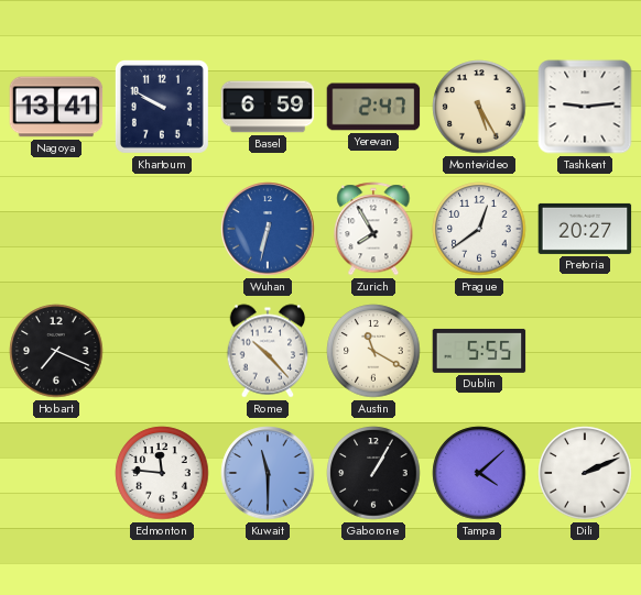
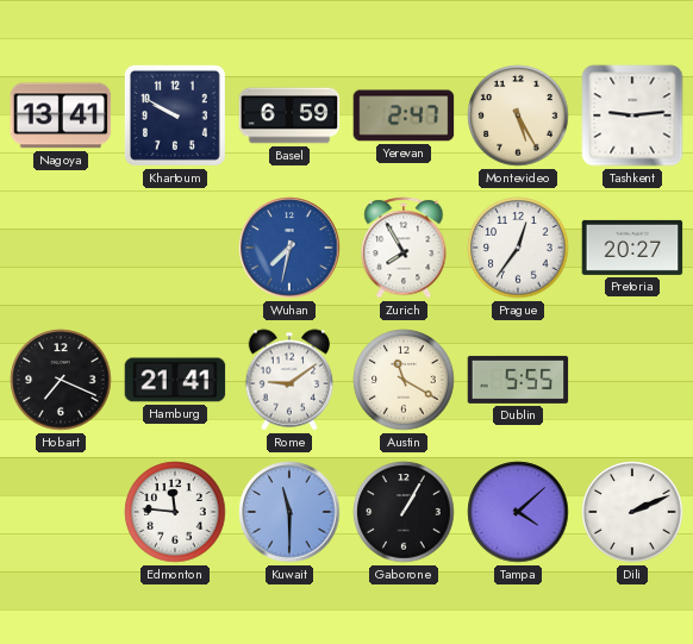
Wuhan: 6:32 -> 7:32
Prague: 12:39 -> 12:36
Hamburg: none -> 21:41
Rome: 10:23 -> 9:09
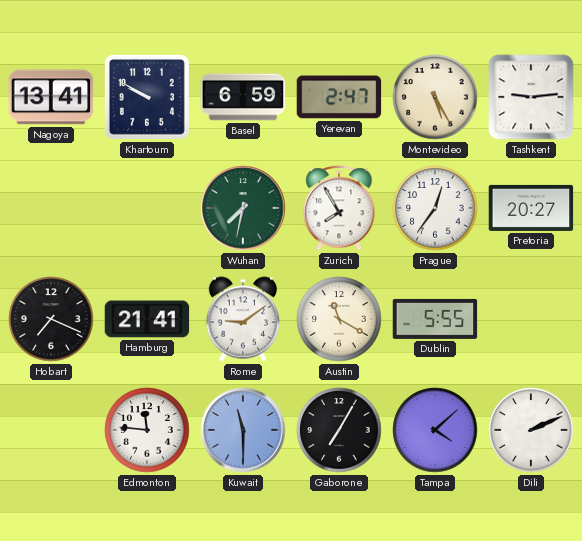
Wuhan dial: blue -> green
Gaborone: 1:05 -> 7:05
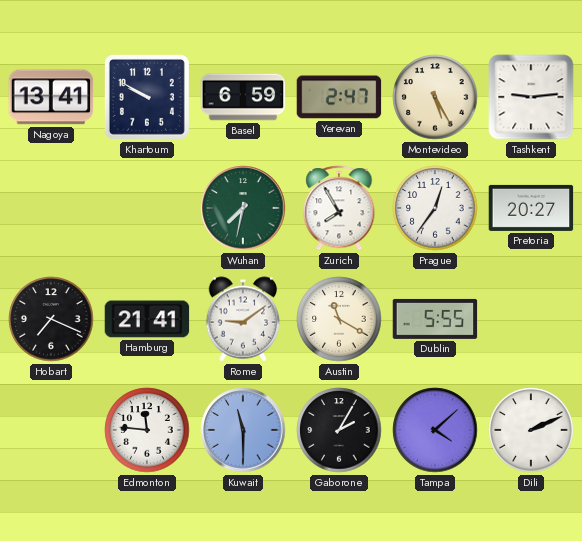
Gaborone: 7:05 -> 2:05
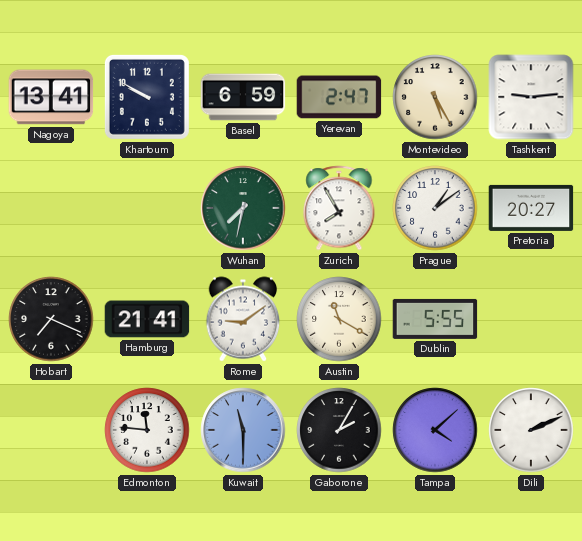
Prague: 12:36 -> 1:09
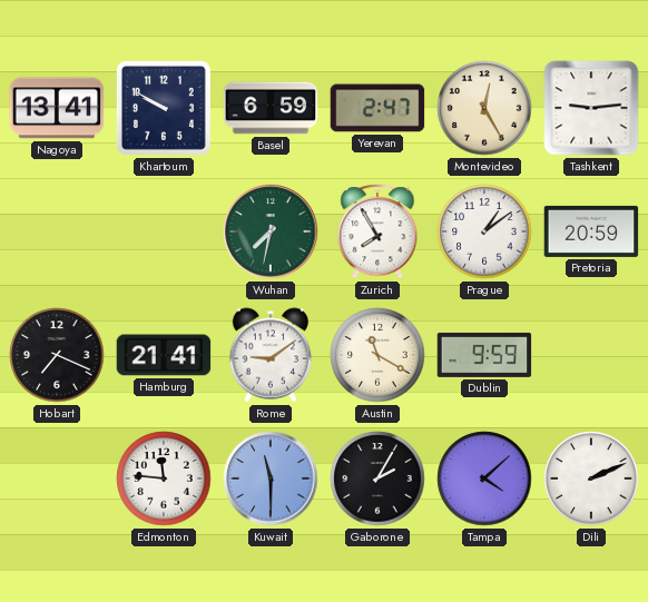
Montevideo: 5:25 -> 12:25
Pretoria: 20:27 -> 20:59
Dublin: 5:55 -> 9:59
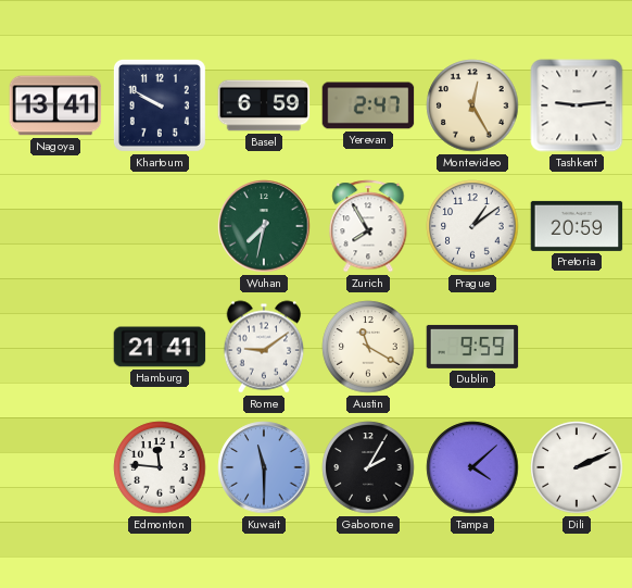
Hobart: 7:19 -> none
